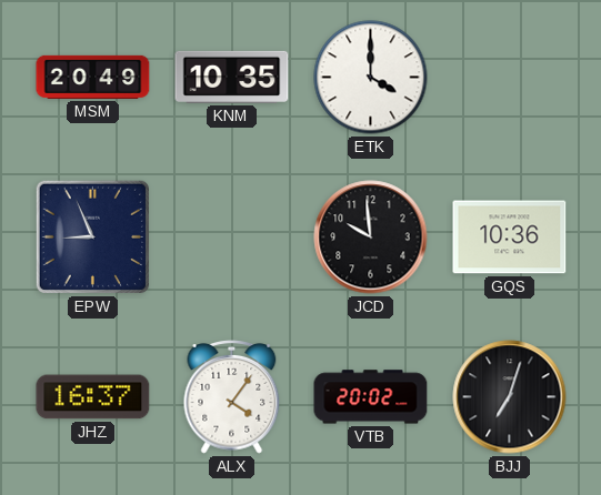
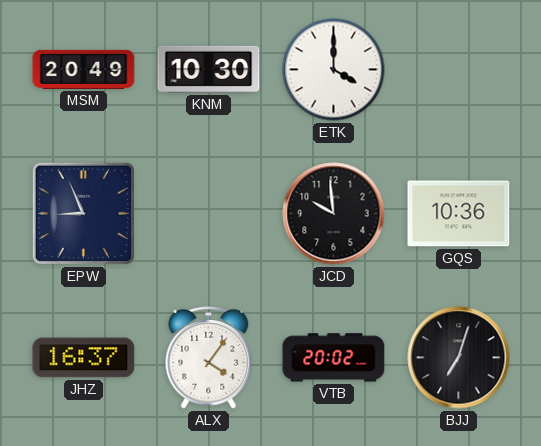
KNM: 10:35 -> 10:30
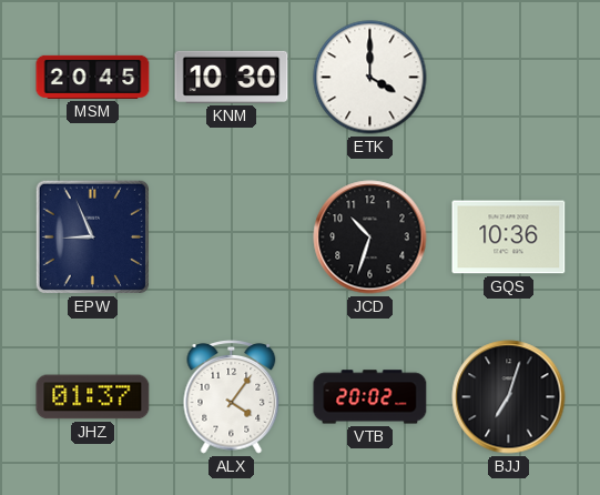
MSM: 20:49 -> 20:45
JCD: 9:59 -> 10:33
JHZ: 16:37 -> 01:37
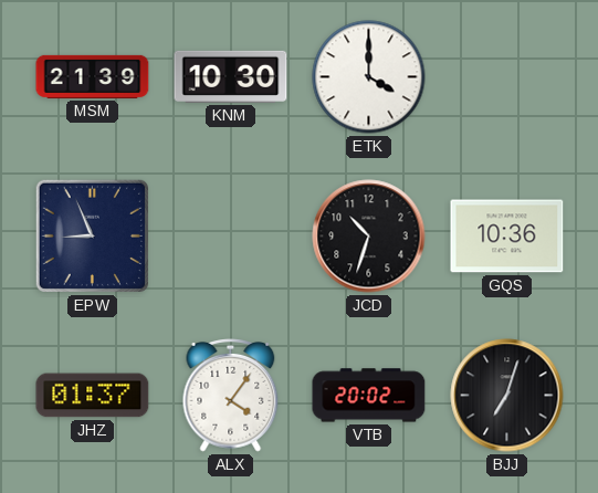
MSM: 20:45 -> 21:39
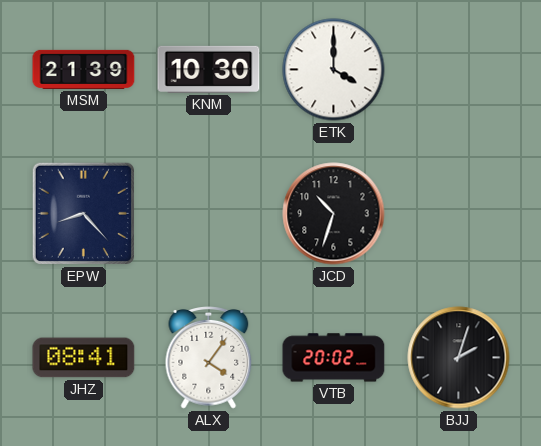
EPW: 8:56 -> 8:23
GQS: 10:36 -> none
JHZ: 01:37 -> 08:41
BJJ: 7:03 -> 2:03
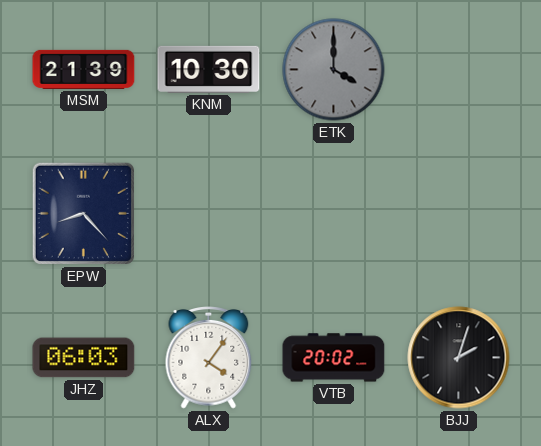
ETK dial: white -> grey
JCD: 10:33 -> none
JHZ: 08:41 -> 06:03
